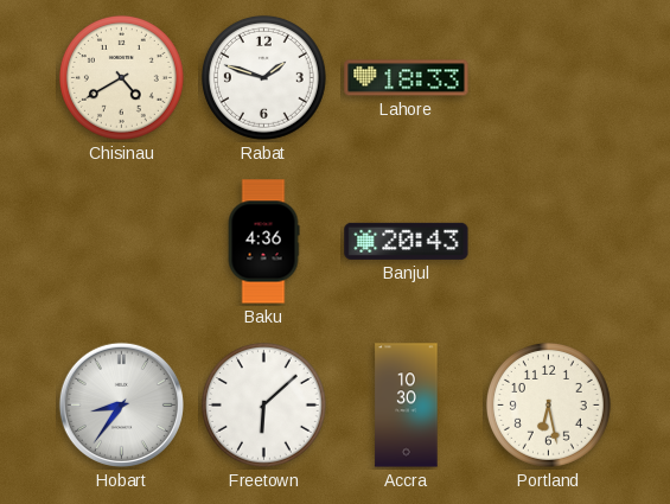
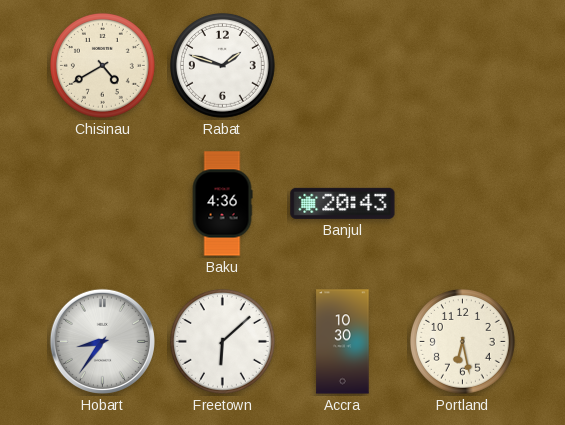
Lahore: 18:33 -> none
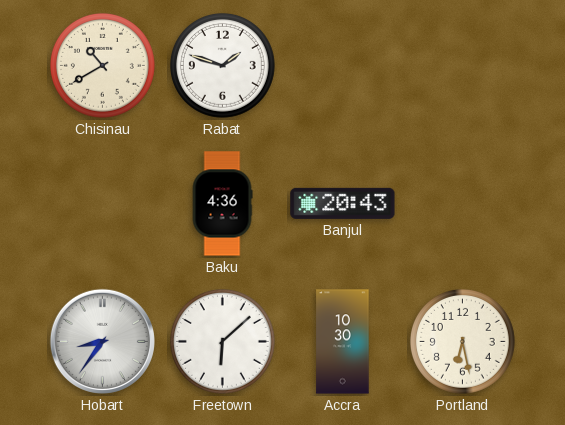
Chisinau: 4:40 -> 10:40
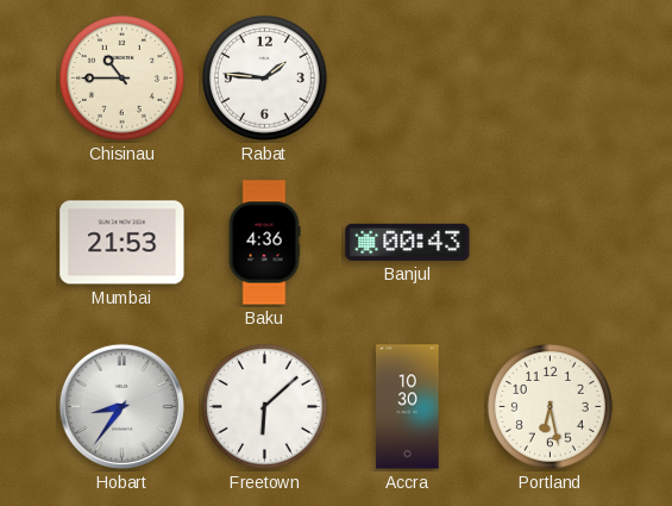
Chisinau: 10:40 -> 10:45
Rabat: 1:48 -> 1:46
Mumbai: none -> 21:53
Banjul: 20:43 -> 00:43
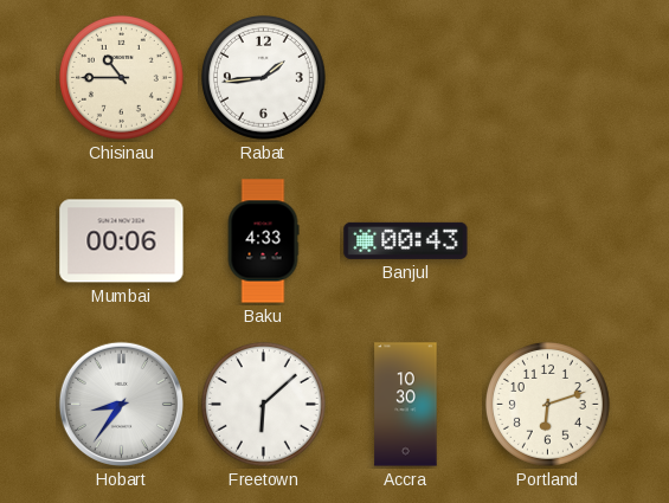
Rabat: 1:46 -> 1:44
Mumbai: 21:53 -> 00:06
Baku: 4:36 -> 4:33
Portland: 6:28 -> 6:12
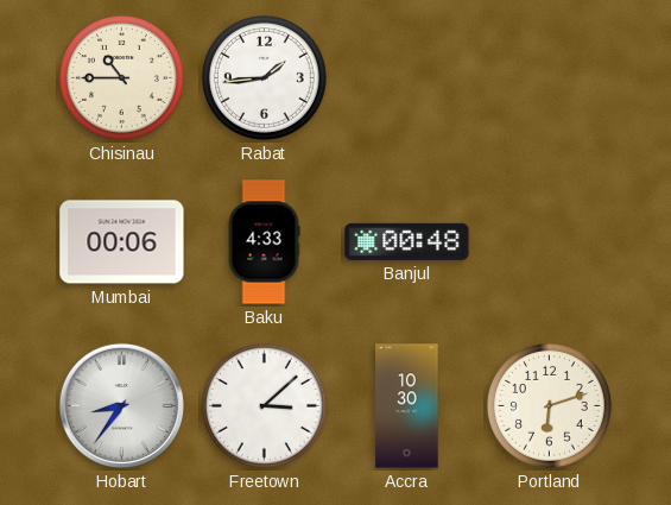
Banjul: 00:43 -> 00:48
Freetown: 6:08 -> 3:08
